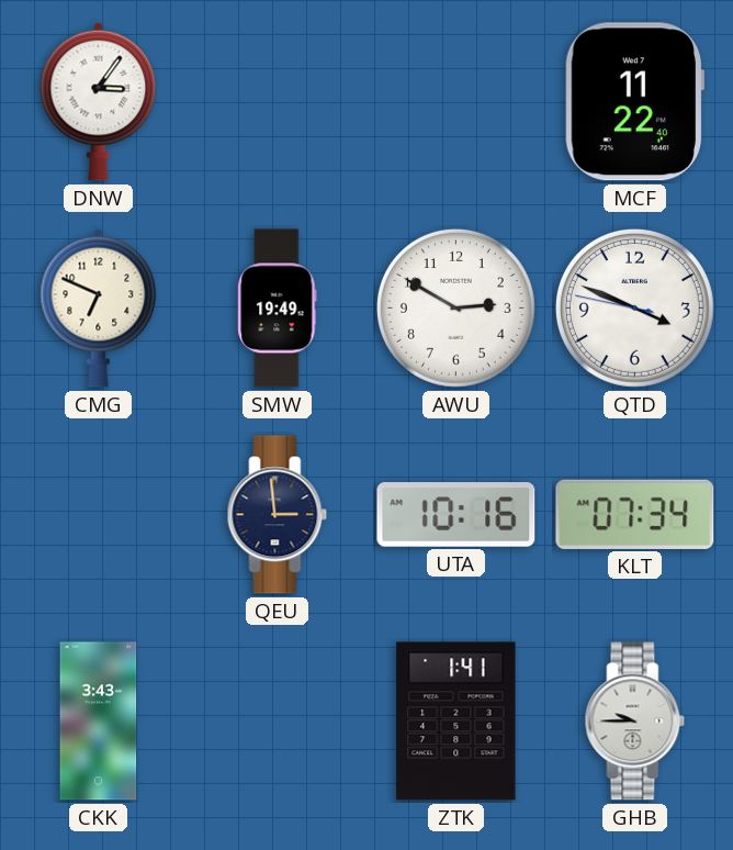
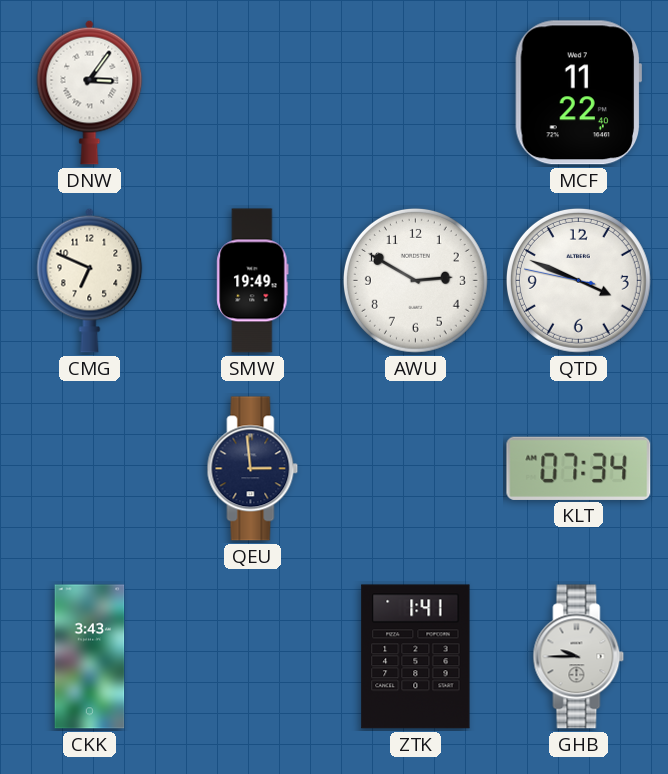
UTA: 10:16 -> none
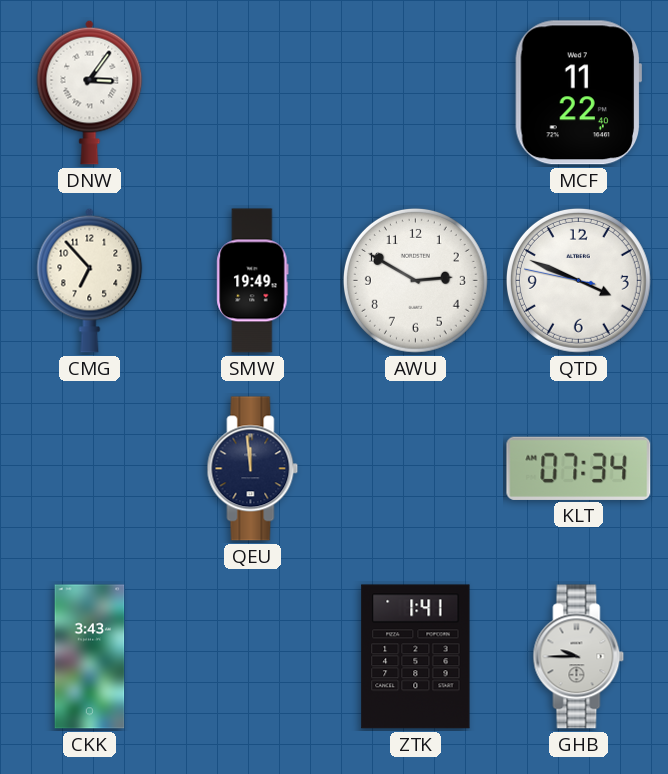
CMG: 6:49 -> 6:53
QEU: 2:59 -> 11:59
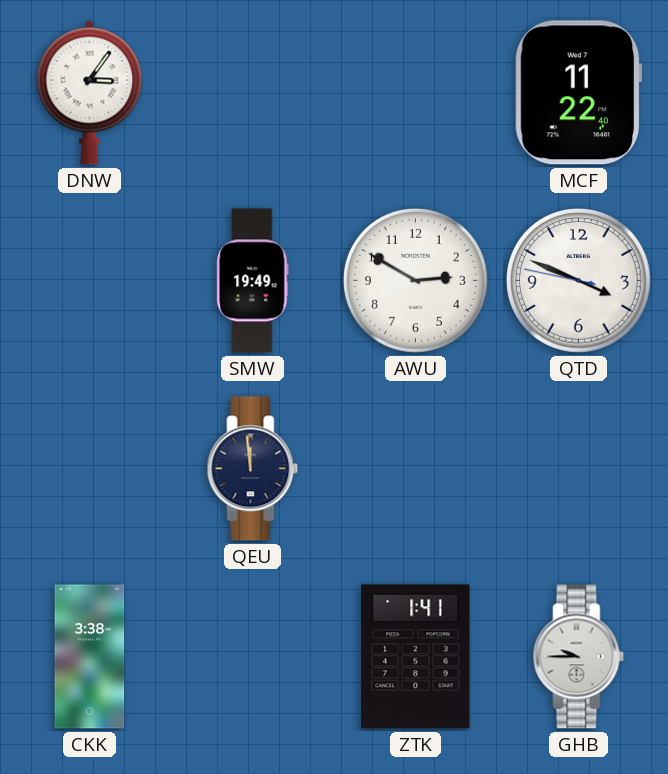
CMG: 6:53 -> none
KLT: 07:34 -> none
CKK: 3:43 -> 3:38
